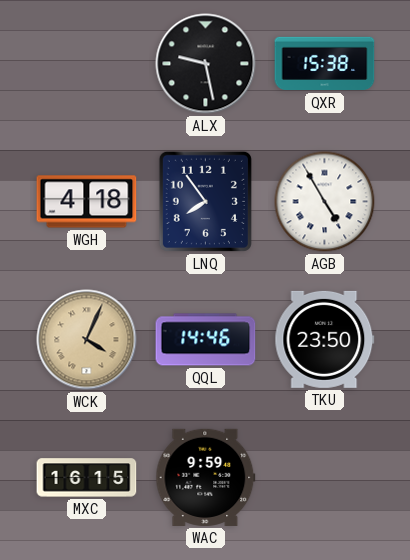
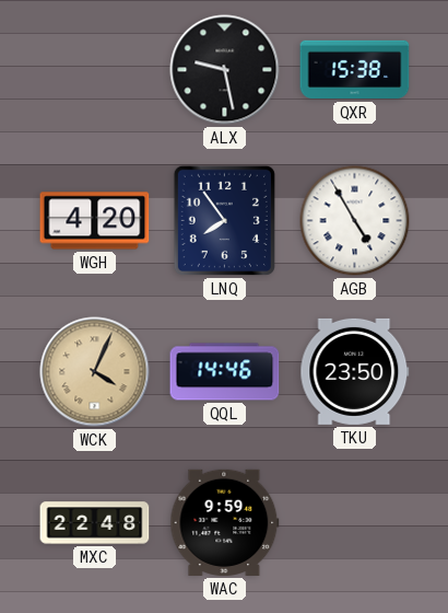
WGH: 4:18 -> 4:20
MXC: 16:15 -> 22:48
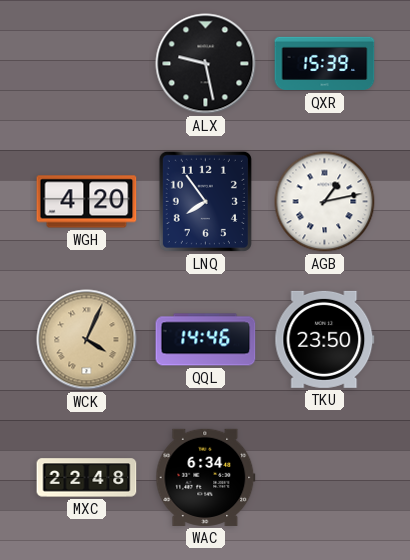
QXR: 15:38 -> 15:39
AGB: 4:55 -> 1:13
WAC: 9:59 -> 6:34
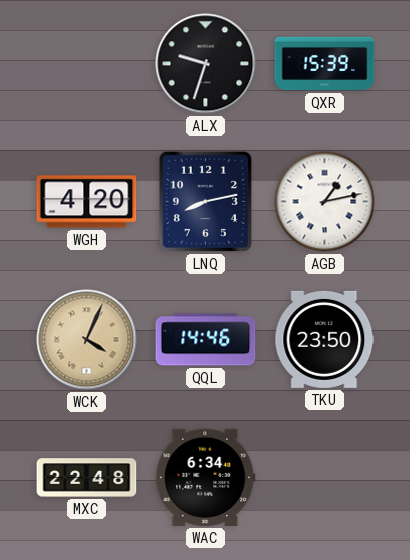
ALX: 9:28 -> 9:33
LNQ: 7:54 -> 8:13
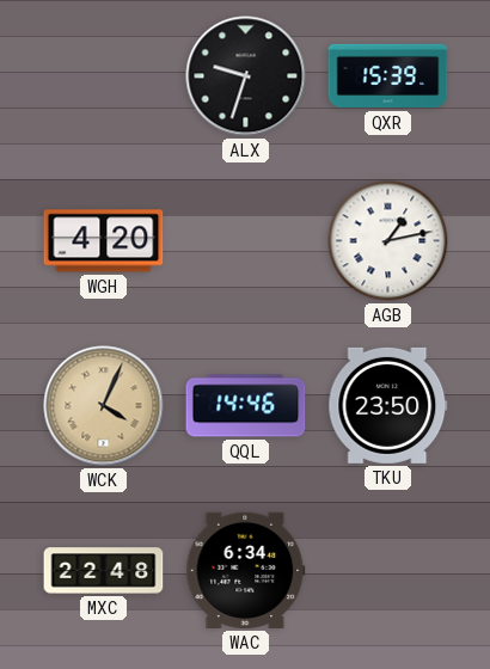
LNQ: 8:13 -> none
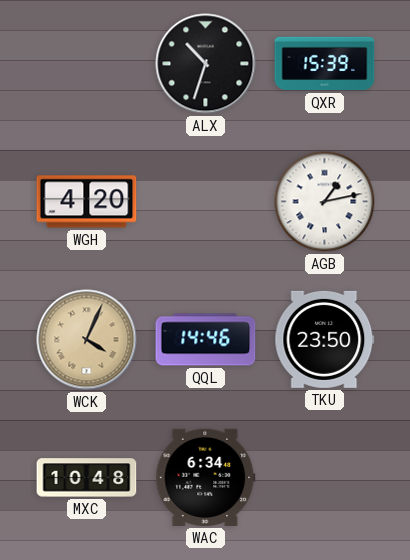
ALX: 9:33 -> 10:33
MXC: 22:48 -> 10:48
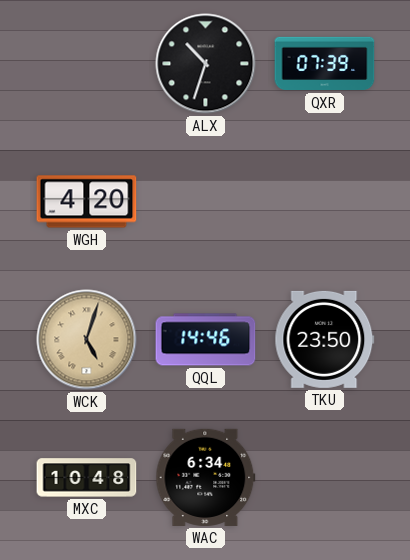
QXR: 15:39 -> 07:39
AGB: 1:13 -> none
WCK: 4:04 -> 5:03
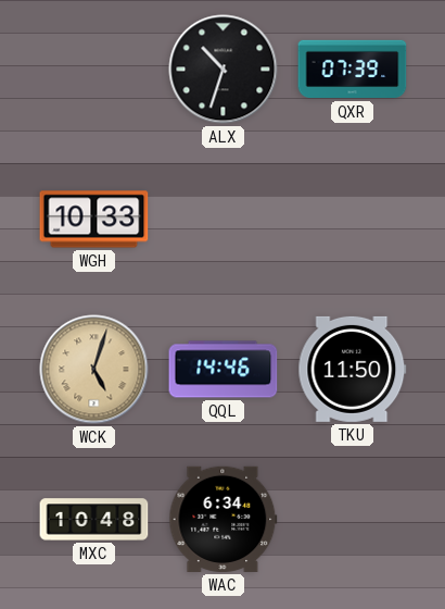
WGH: 4:20 -> 10:33
TKU: 23:50 -> 11:50
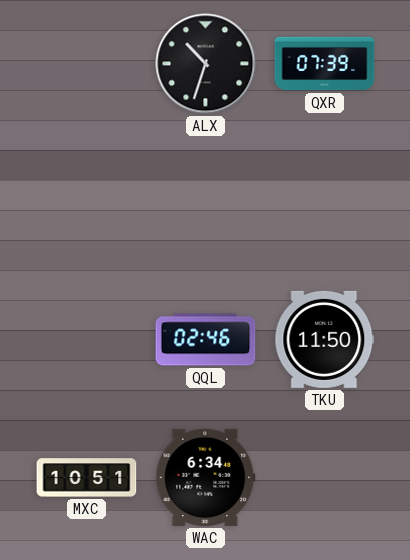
WGH: 10:33 -> none
WCK: 5:03 -> none
QQL: 14:46 -> 02:46
MXC: 10:48 -> 10:51
